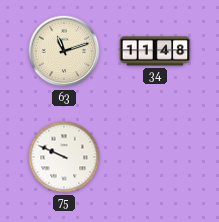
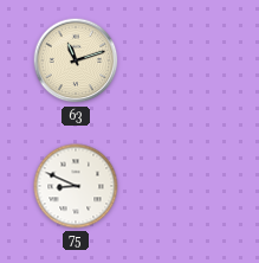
34: 11:48 -> none
75: 9:49 -> 8:49
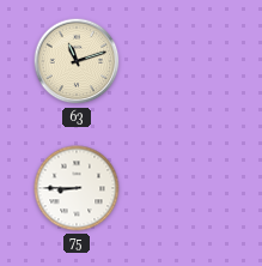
75: 8:49 -> 8:45
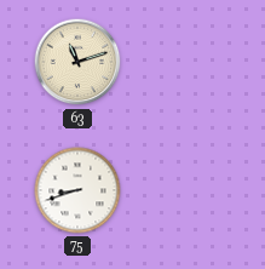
75: 8:45 -> 8:42
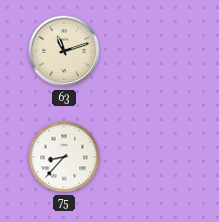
75: 8:42 -> 8:37
